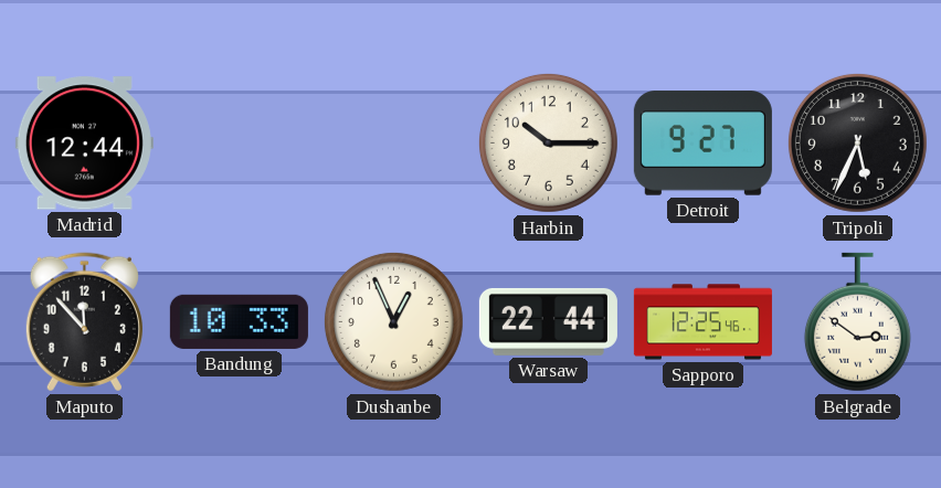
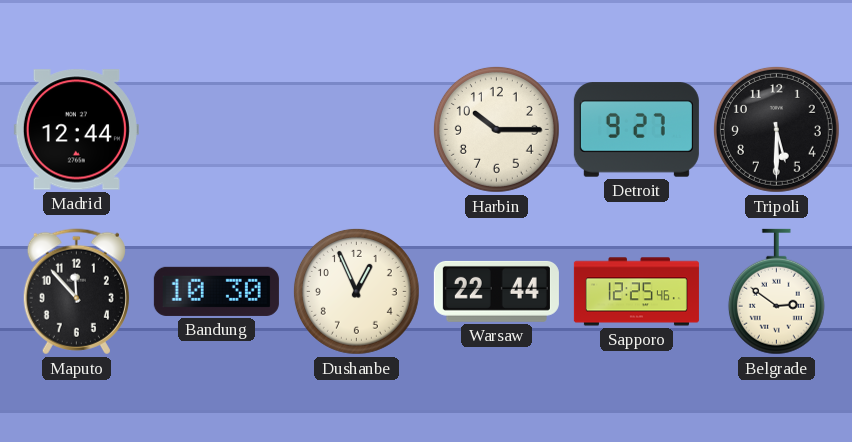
Tripoli: 5:34 -> 5:30
Bandung: 10:33 -> 10:30
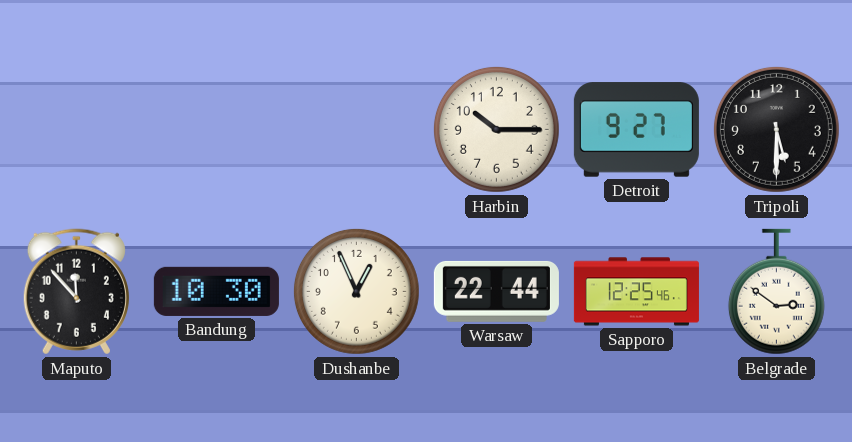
Madrid: 12:44 -> none
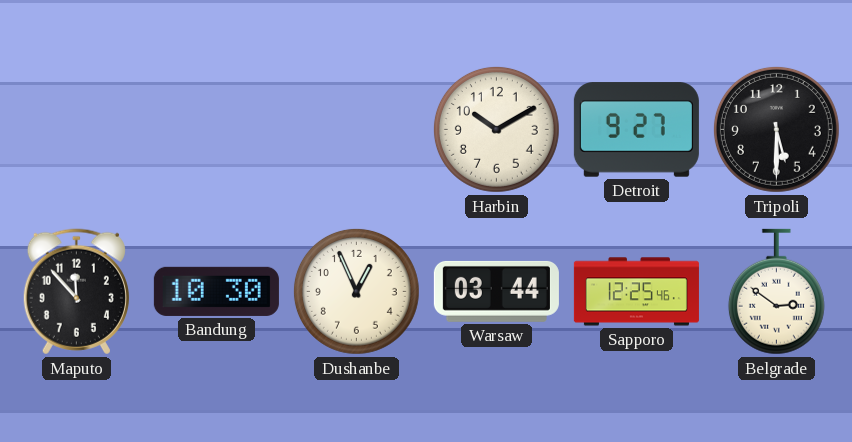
Harbin: 10:15 -> 10:10
Warsaw: 22:44 -> 03:44
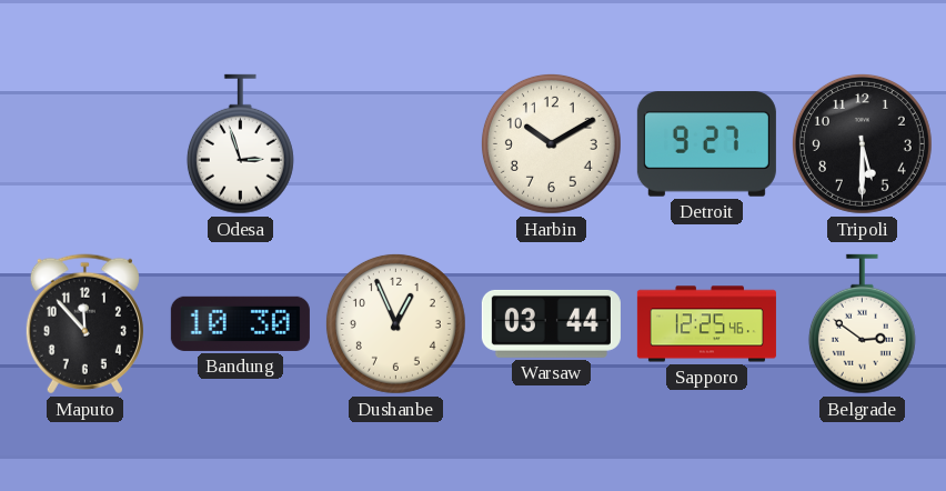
Odesa: none -> 2:57
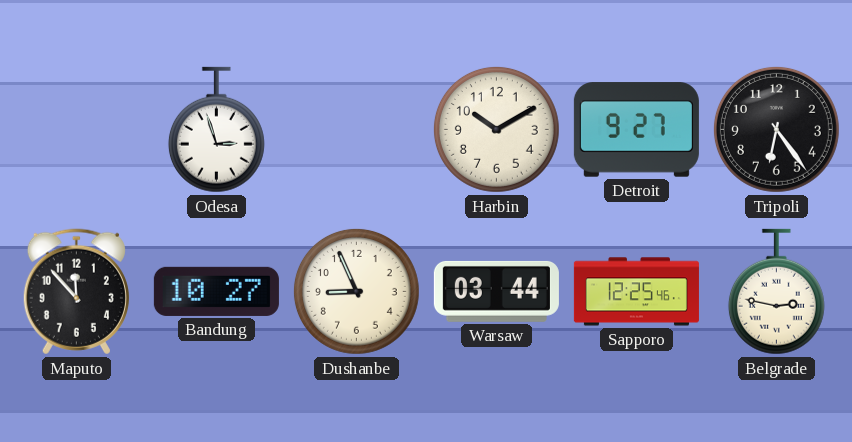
Tripoli: 5:30 -> 6:24
Bandung: 10:30 -> 10:27
Dushanbe: 12:56 -> 8:56
Belgrade: 2:51 -> 2:47
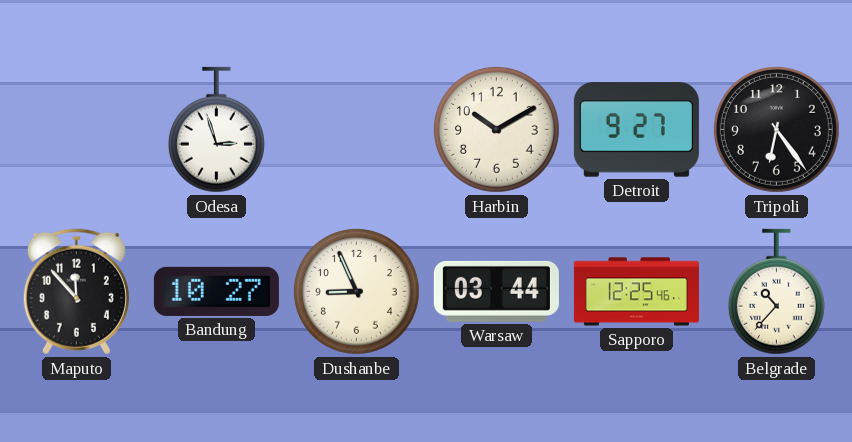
Belgrade: 2:47 -> 10:37
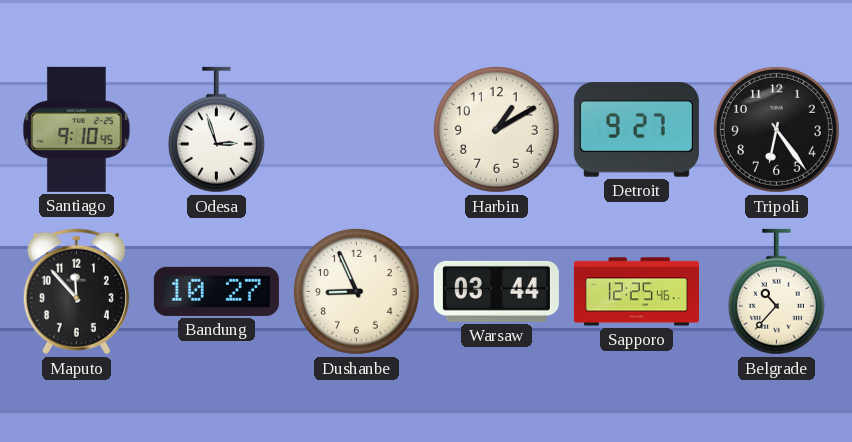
Santiago: none -> 9:10
Harbin: 10:10 -> 1:10
